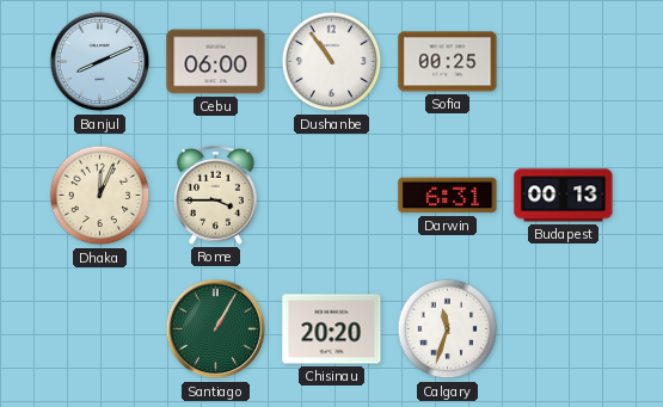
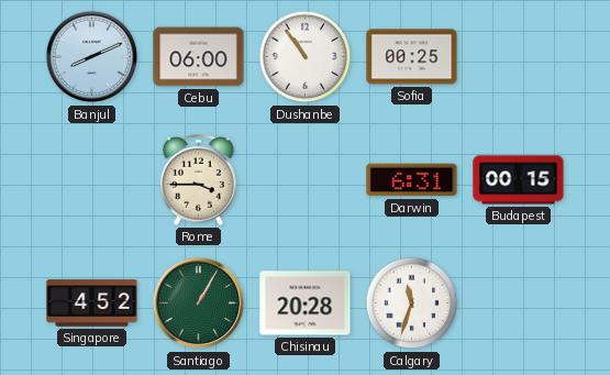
Dhaka: 12:04 -> none
Budapest: 00:13 -> 00:15
Singapore: none -> 4:52
Chisinau: 20:20 -> 20:28
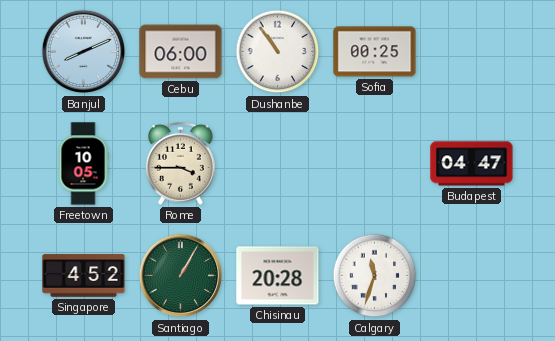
Freetown: none -> 10:05
Darwin: 6:31 -> none
Budapest: 00:15 -> 04:47
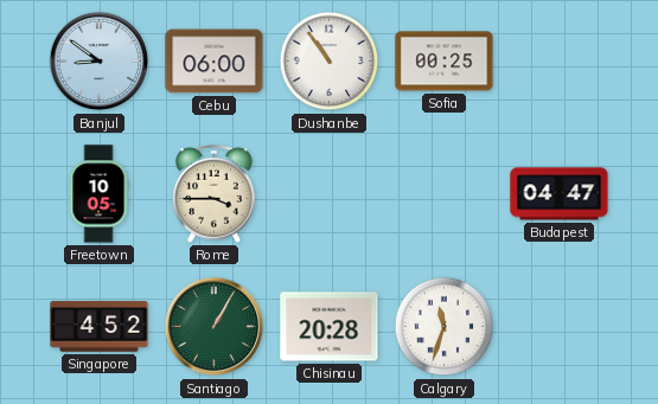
Banjul: 8:11 -> 8:51
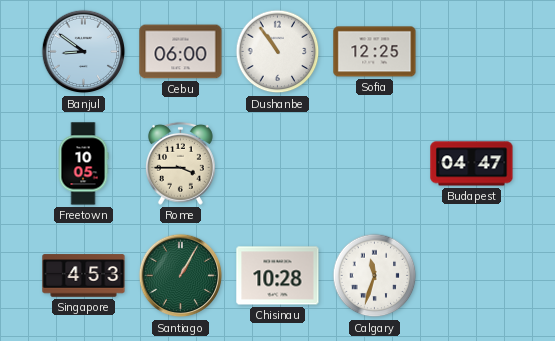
Sofia: 00:25 -> 12:25
Singapore: 4:52 -> 4:53
Chisinau: 20:28 -> 10:28
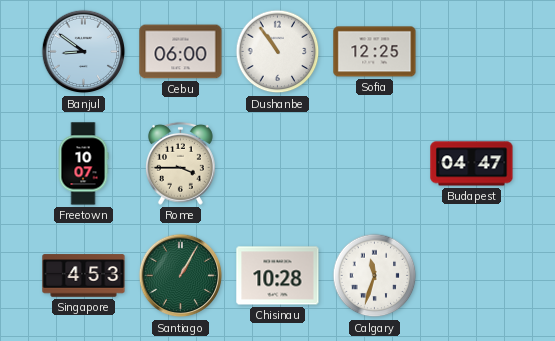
Freetown: 10:05 -> 10:07
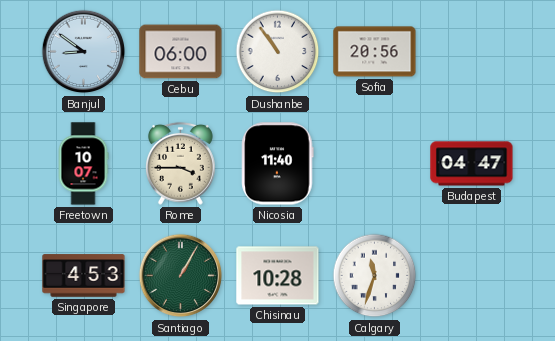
Sofia: 12:25 -> 20:56
Nicosia: none -> 11:40
